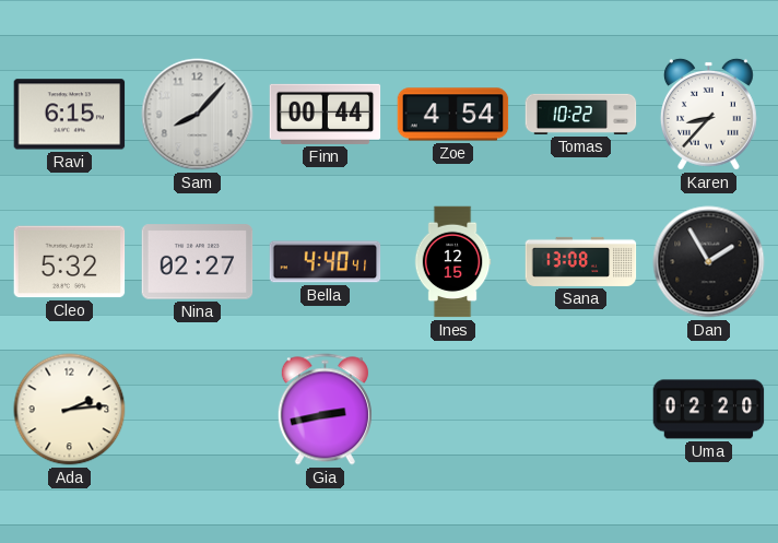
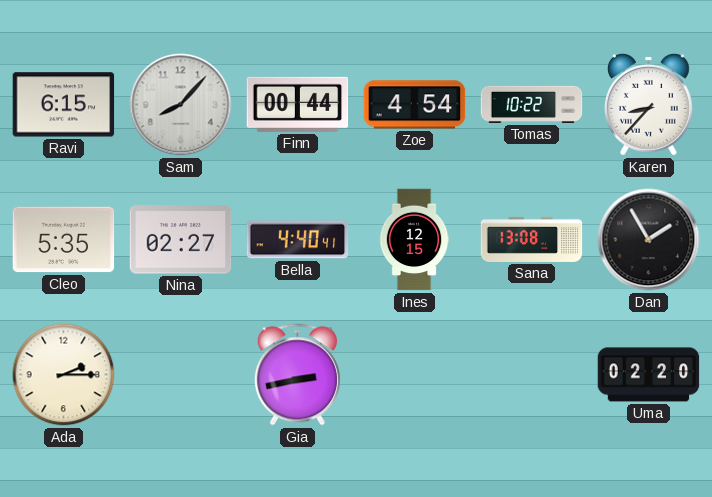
Cleo: 5:32 -> 5:35
Ada: 2:14 -> 2:15
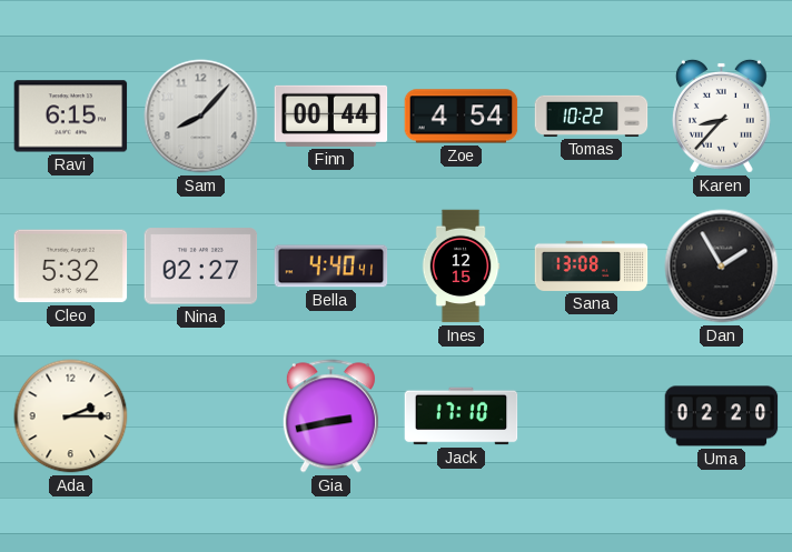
Cleo: 5:35 -> 5:32
Jack: none -> 17:10
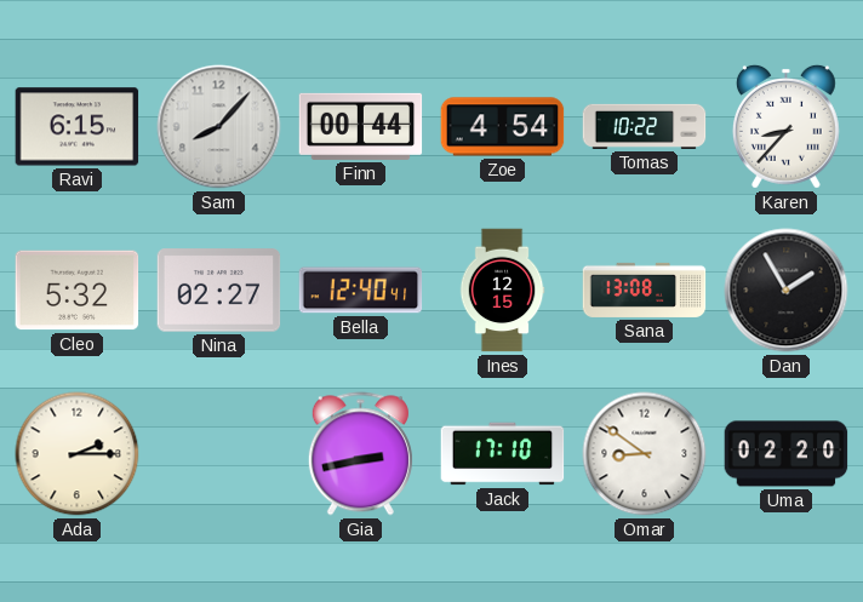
Bella: 4:40 -> 12:40
Omar: none -> 8:51
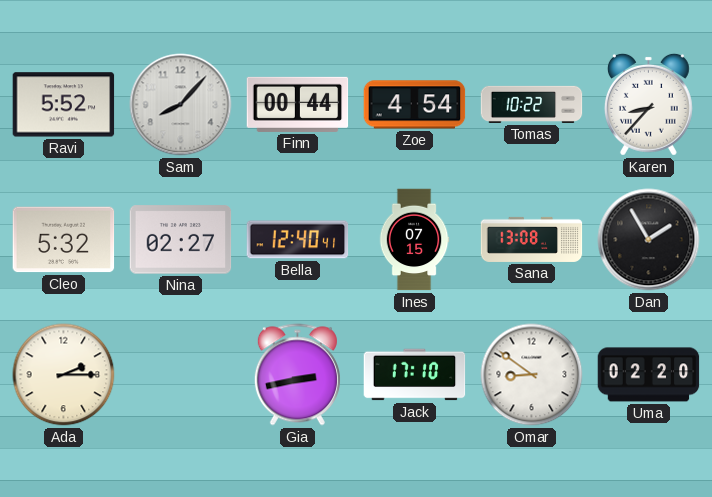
Ravi: 6:15 -> 5:52
Ines: 12:15 -> 07:15
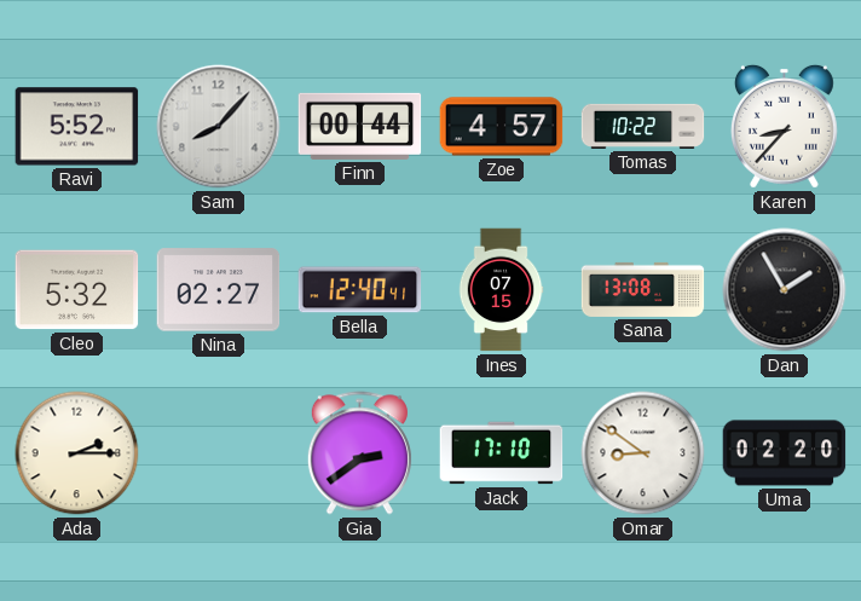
Zoe: 4:54 -> 4:57
Gia: 2:43 -> 2:39
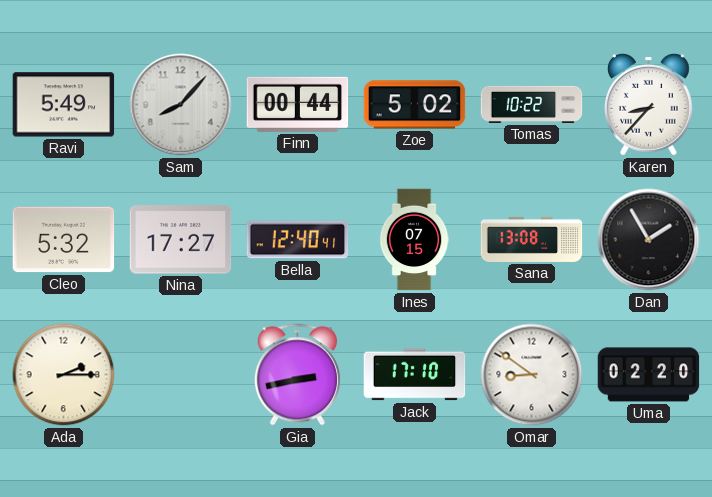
Ravi: 5:52 -> 5:49
Zoe: 4:57 -> 5:02
Nina: 02:27 -> 17:27
Gia: 2:39 -> 2:43
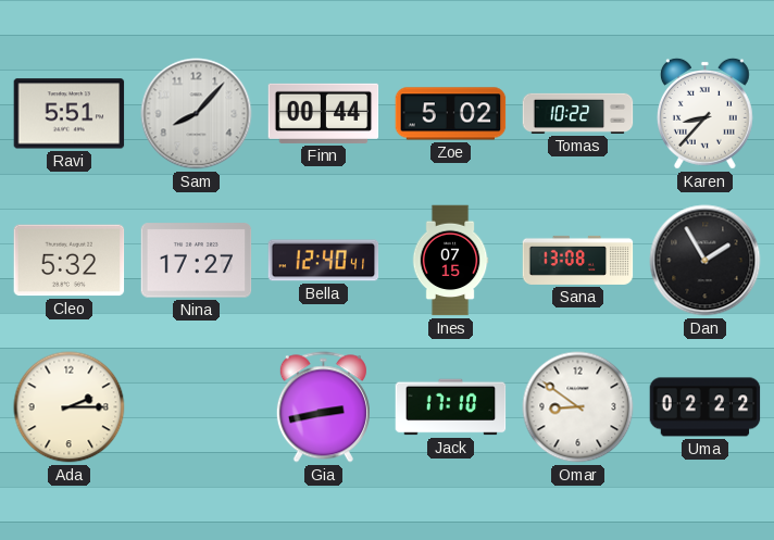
Ravi: 5:49 -> 5:51
Uma: 02:20 -> 02:22
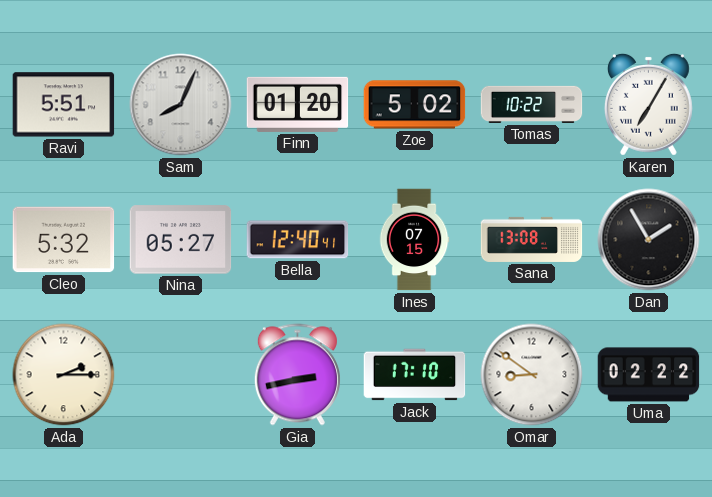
Sam: 8:07 -> 8:04
Finn: 00:44 -> 01:20
Karen: 8:37 -> 7:05
Nina: 17:27 -> 05:27
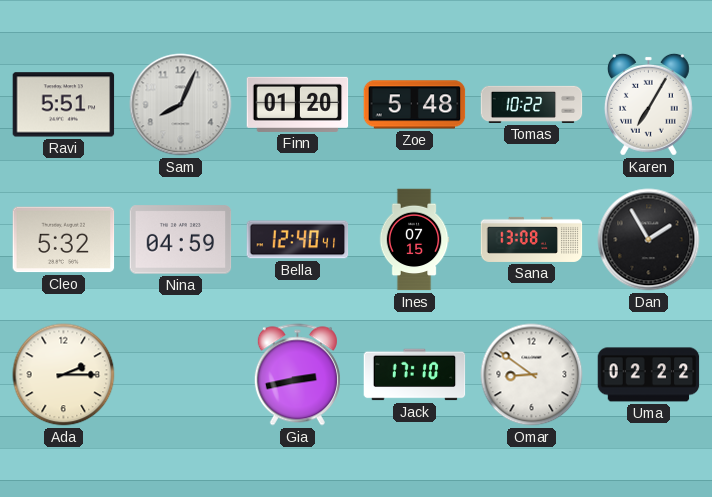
Zoe: 5:02 -> 5:48
Nina: 05:27 -> 04:59
